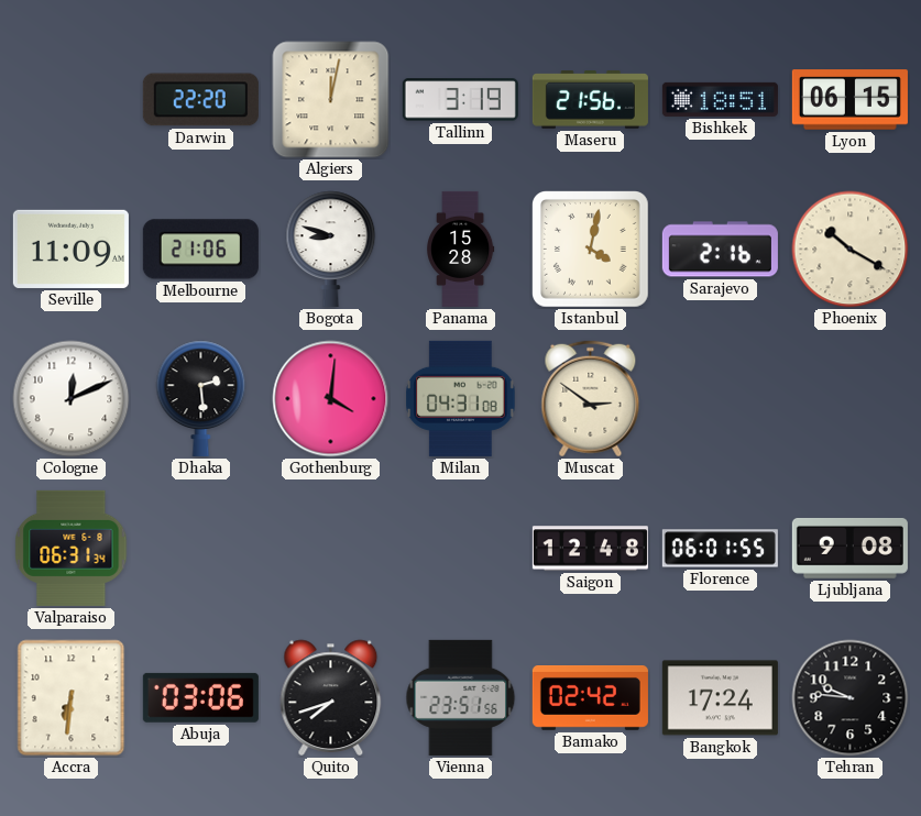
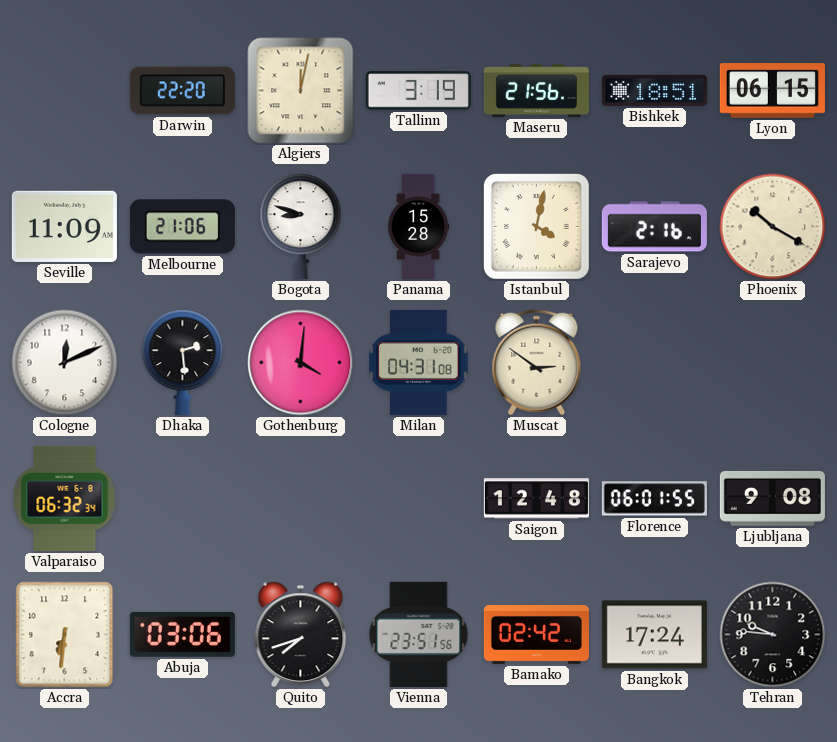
Valparaiso: 06:31 -> 06:32
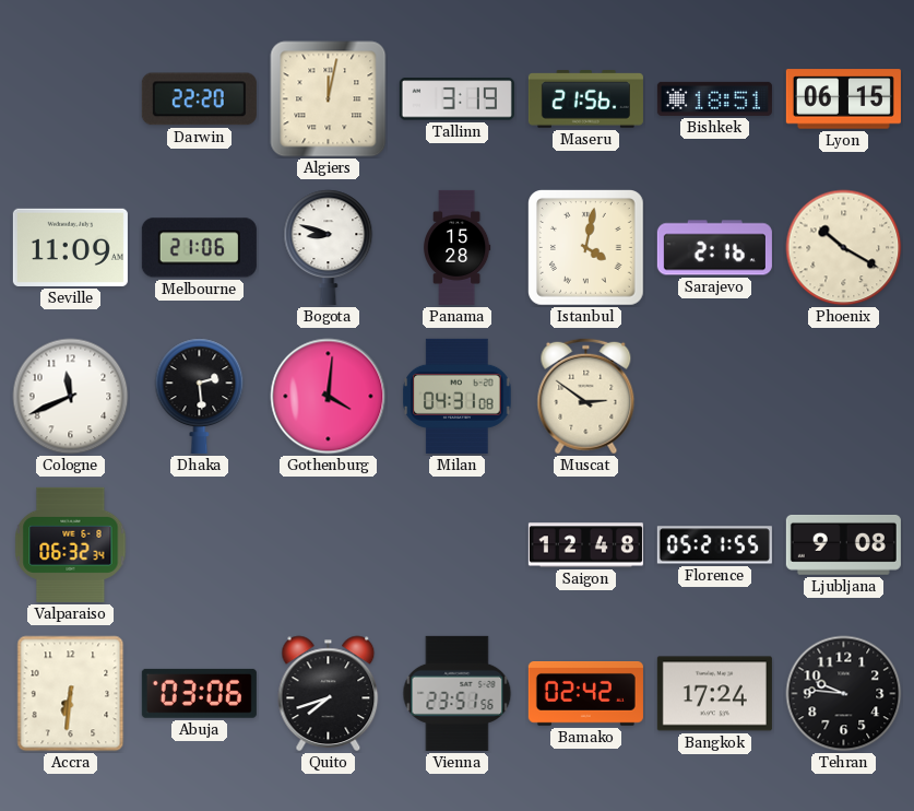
Cologne: 12:11 -> 11:41
Florence: 06:01 -> 05:21
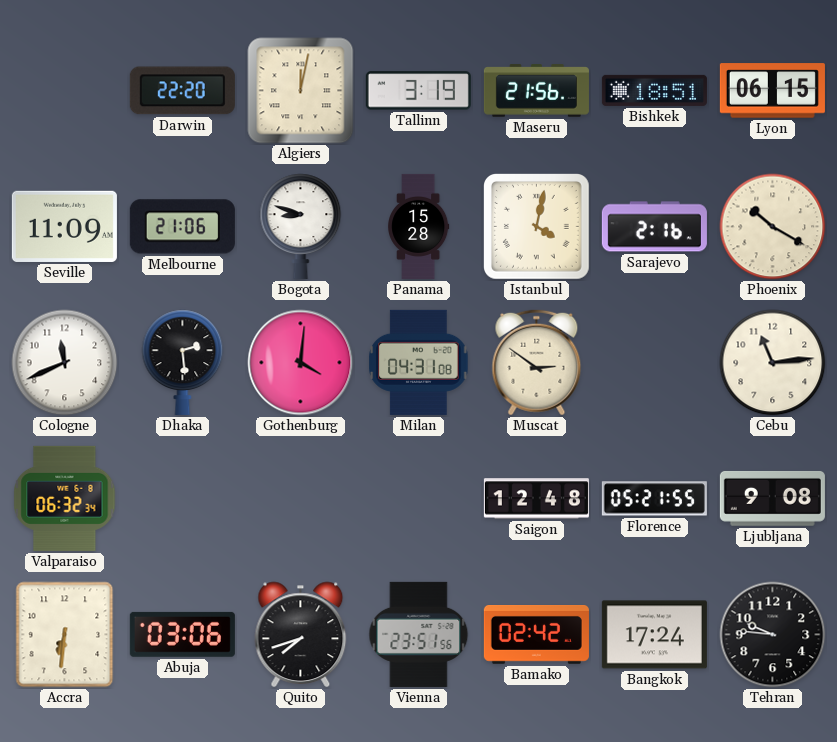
Cebu: none -> 11:14
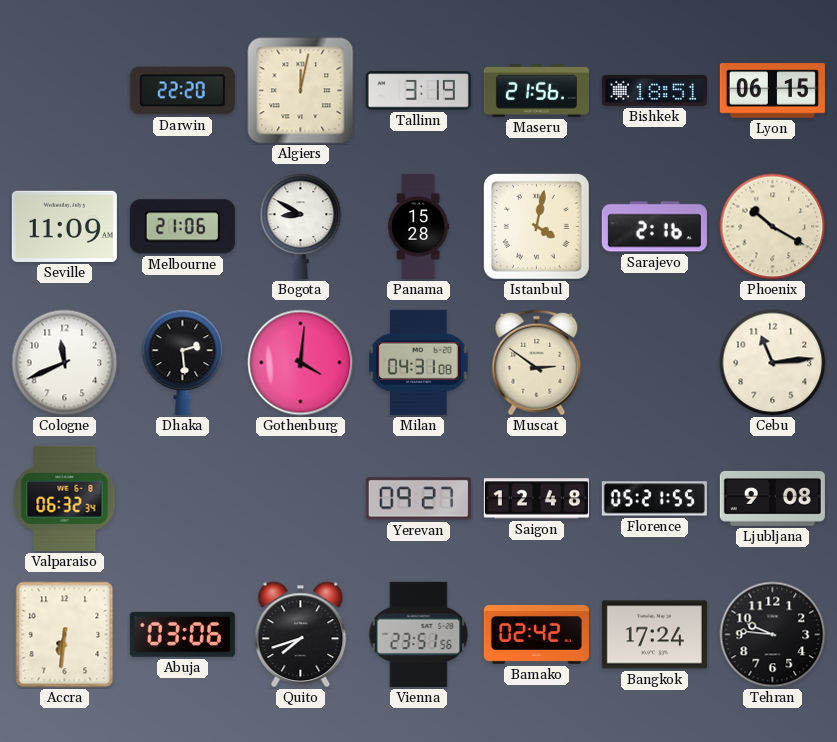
Bogota: 8:48 -> 8:50
Yerevan: none -> 09:27
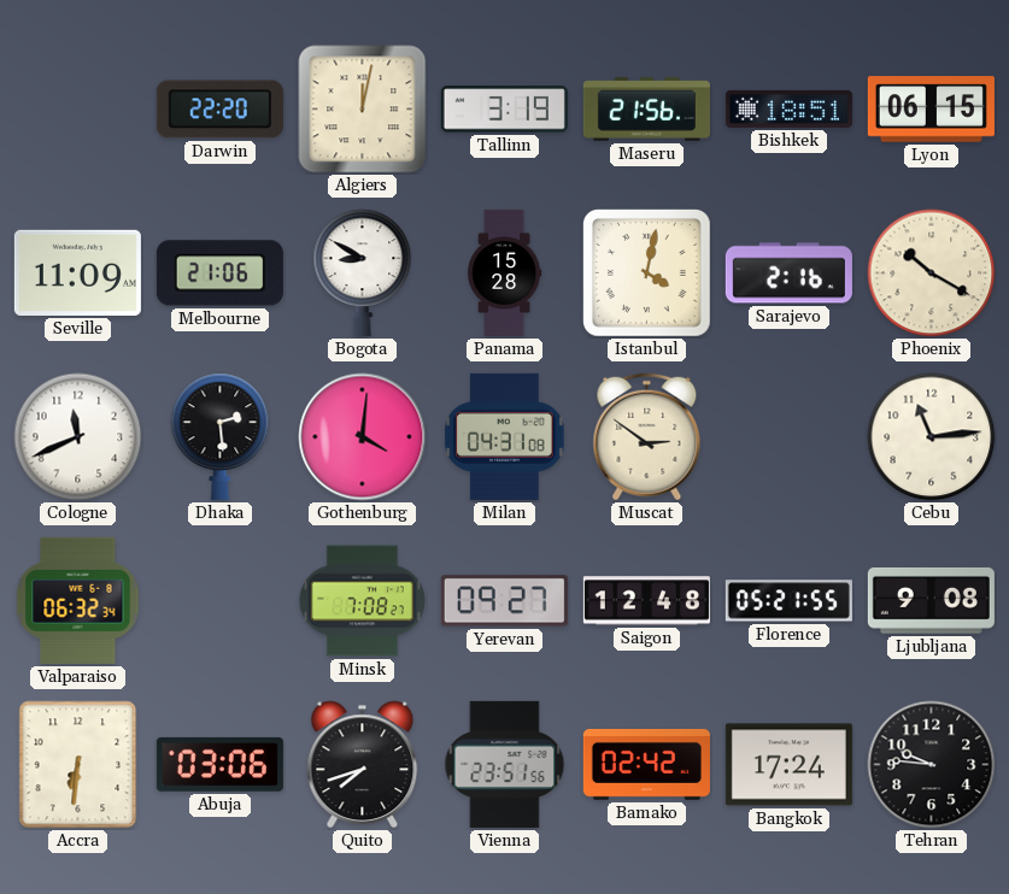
Minsk: none -> 7:08
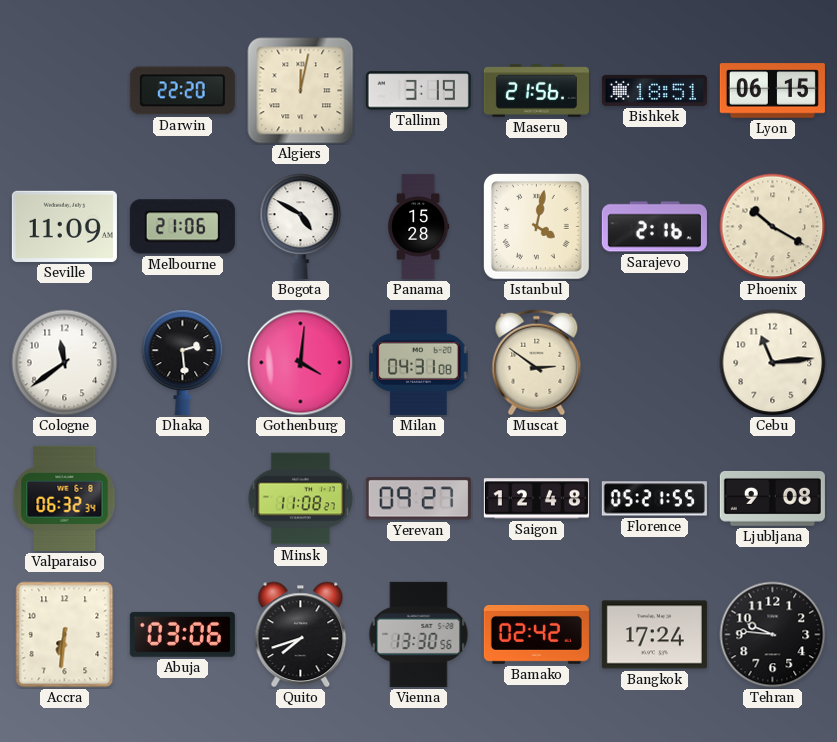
Bogota: 8:50 -> 4:50
Cologne: 11:41 -> 11:39
Minsk: 7:08 -> 11:08
Vienna: 23:51 -> 13:30
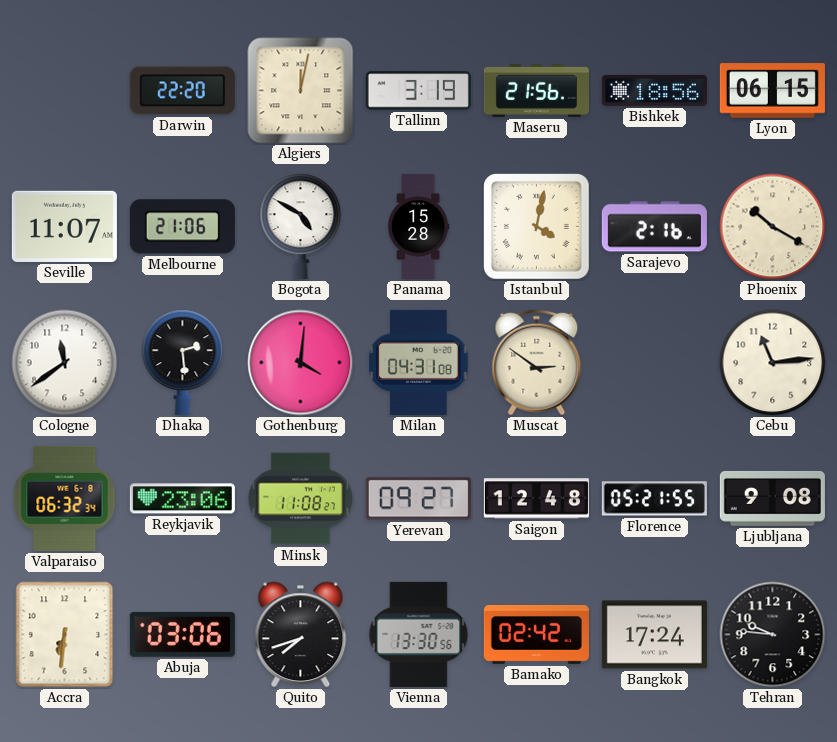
Bishkek: 18:51 -> 18:56
Seville: 11:09 -> 11:07
Reykjavik: none -> 23:06
